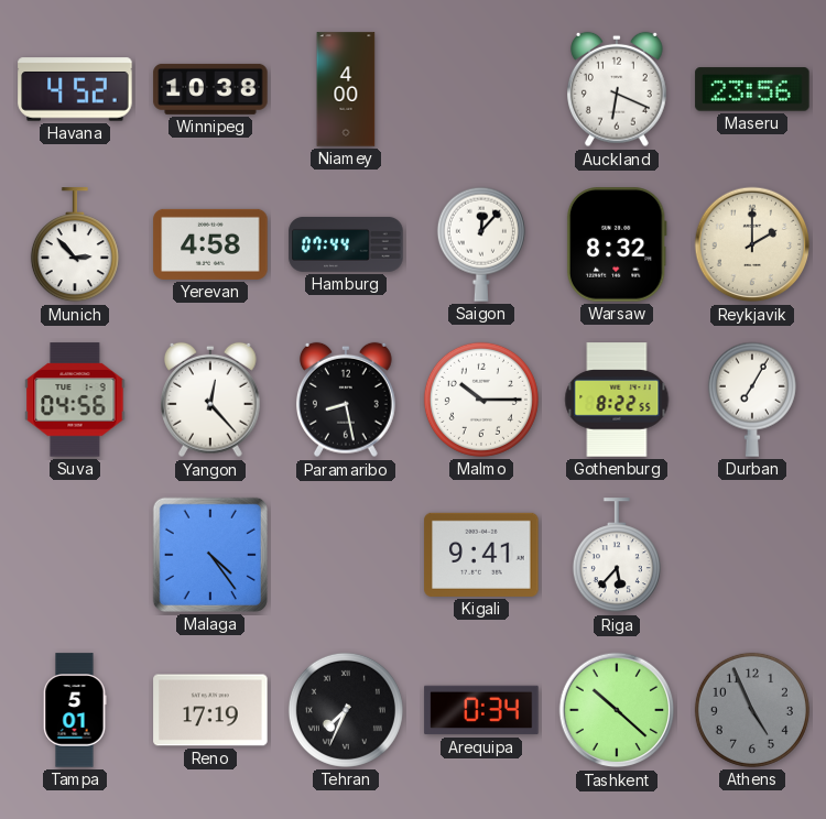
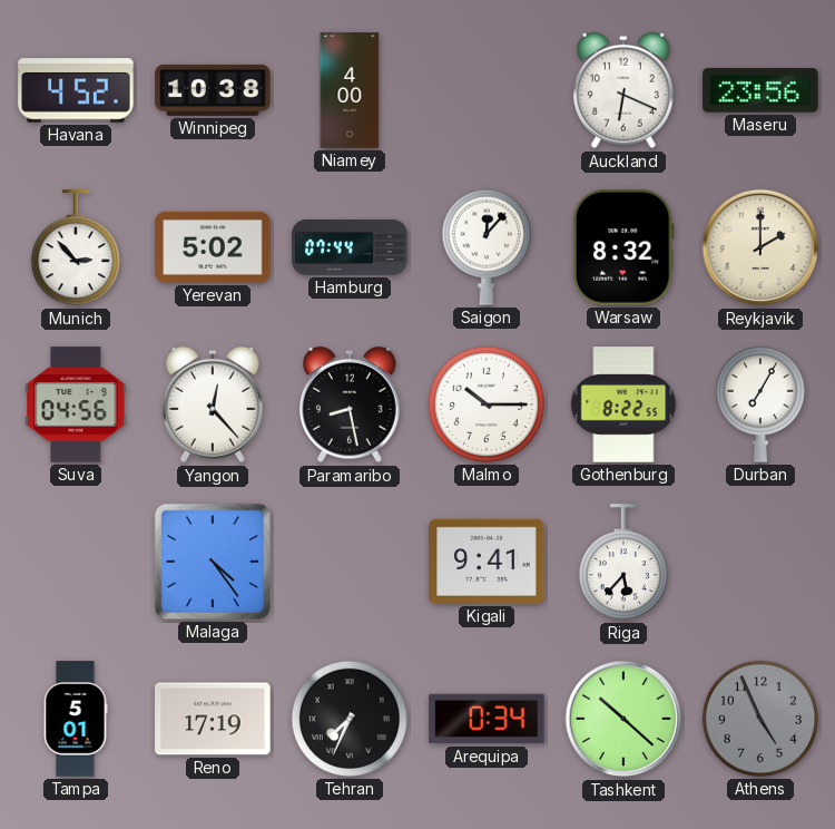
Yerevan: 4:58 -> 5:02
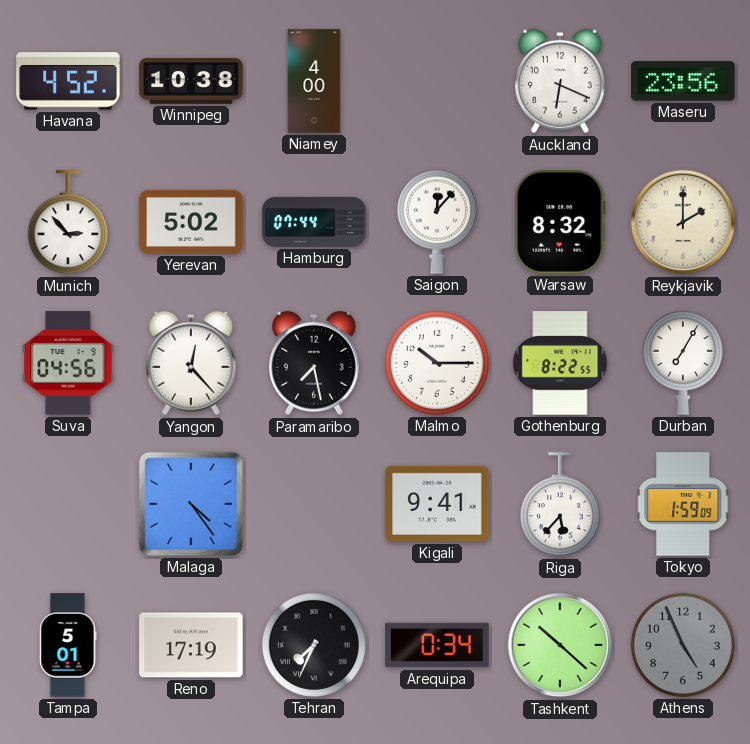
Paramaribo: 8:28 -> 7:28
Tokyo: none -> 1:59
